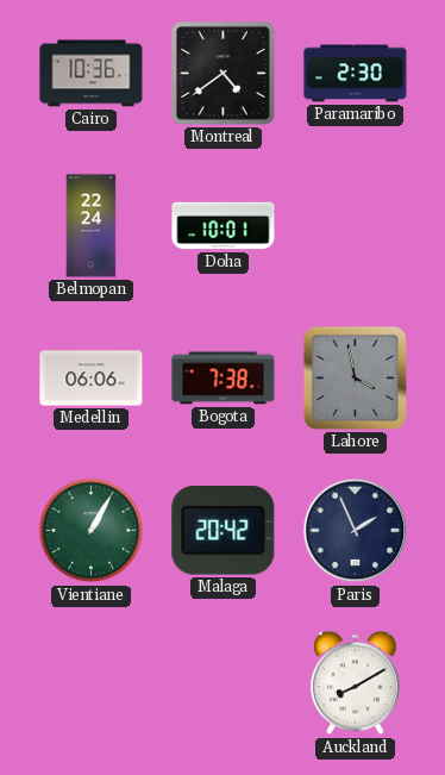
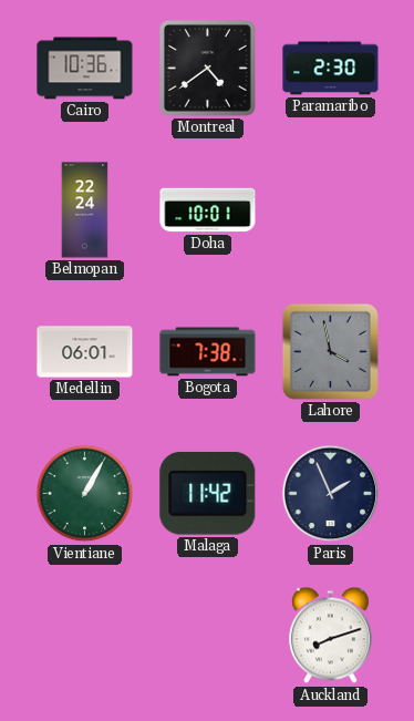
Medellin: 06:06 -> 06:01
Malaga: 20:42 -> 11:42
Auckland: 8:10 -> 8:12
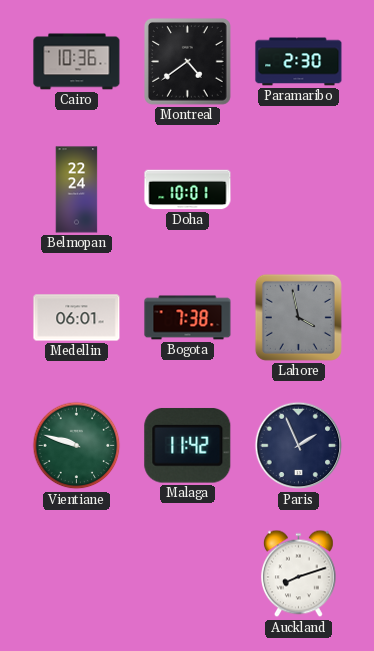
Vientiane: 1:05 -> 9:48
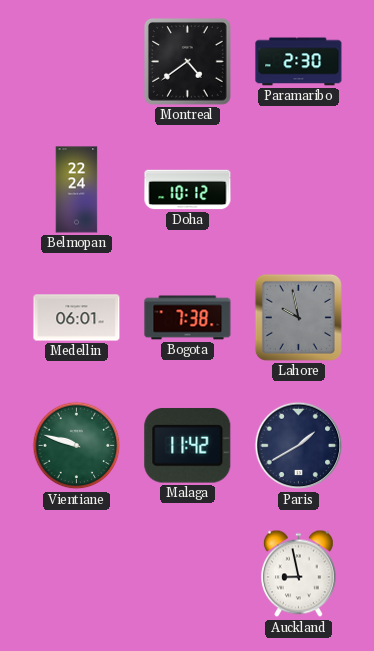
Cairo: 10:36 -> none
Doha: 10:01 -> 10:12
Lahore: 3:58 -> 9:58
Paris: 1:56 -> 1:40
Auckland: 8:12 -> 8:58
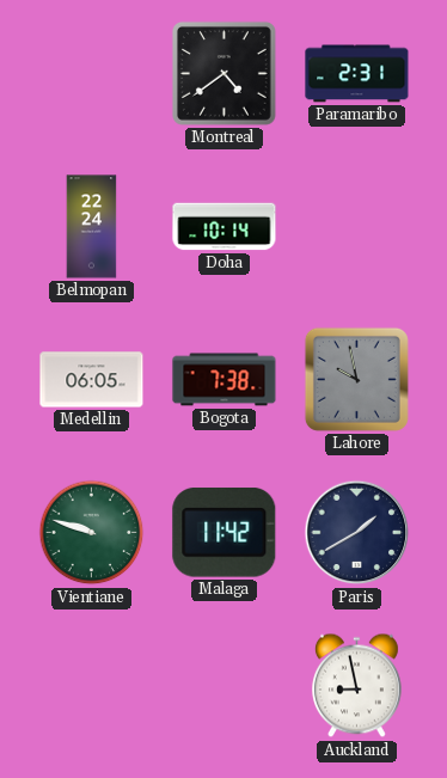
Paramaribo: 2:30 -> 2:31
Doha: 10:12 -> 10:14
Medellin: 06:01 -> 06:05
